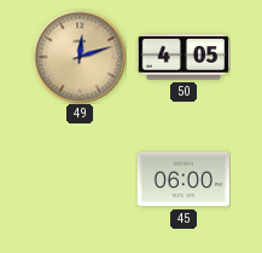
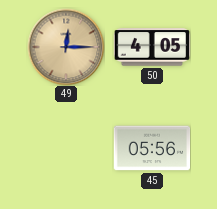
49: 12:12 -> 12:15
45: 06:00 -> 05:56
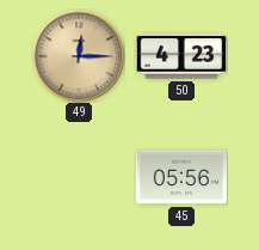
50: 4:05 -> 4:23
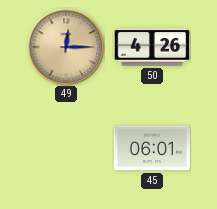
50: 4:23 -> 4:26
45: 05:56 -> 06:01
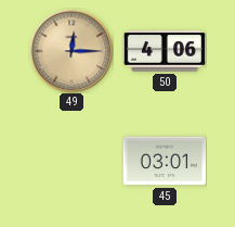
50: 4:26 -> 4:06
45: 06:01 -> 03:01
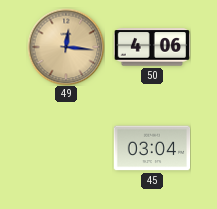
49: 12:15 -> 12:16
45: 03:01 -> 03:04
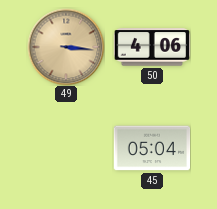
49: 12:16 -> 3:16
45: 03:04 -> 05:04
